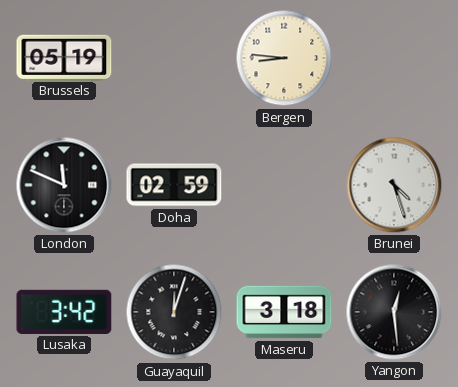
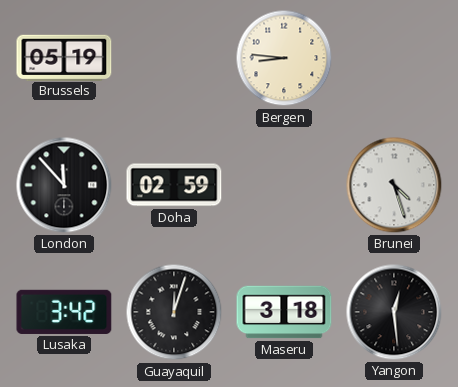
London: 11:49 -> 11:53
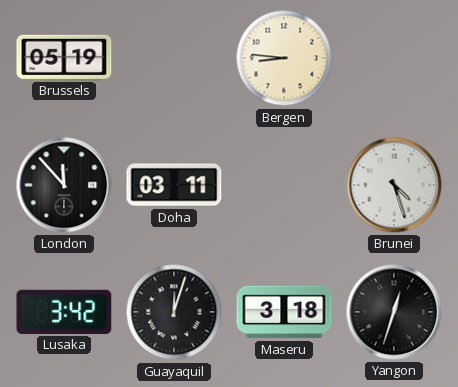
Doha: 02:59 -> 03:11
Yangon: 12:29 -> 12:33
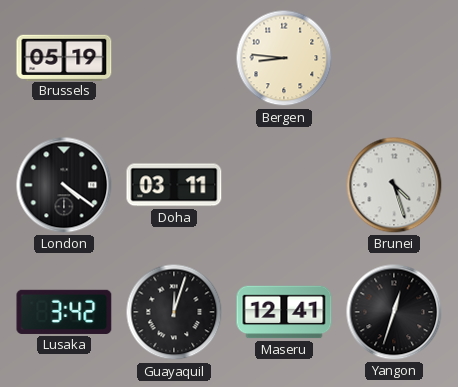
London: 11:53 -> 4:21
Maseru: 3:18 -> 12:41
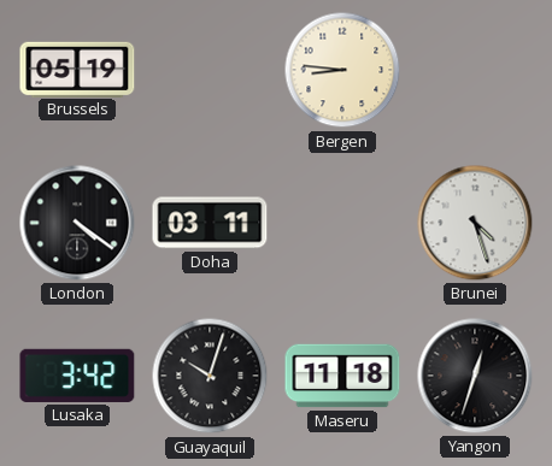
Guayaquil: 12:03 -> 10:03
Maseru: 12:41 -> 11:18
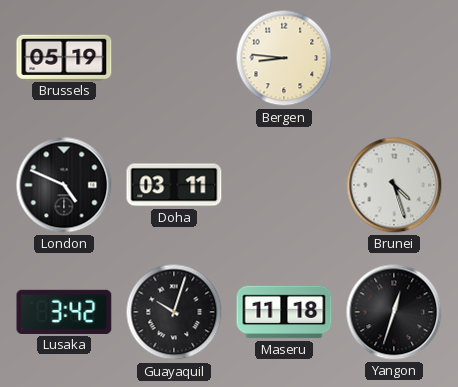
London: 4:21 -> 4:49
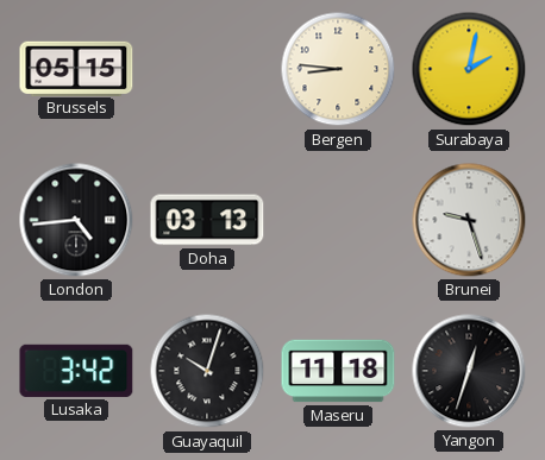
Brussels: 05:19 -> 05:15
Surabaya: none -> 2:02
London: 4:49 -> 4:44
Doha: 03:11 -> 03:13
Brunei: 4:27 -> 9:27
